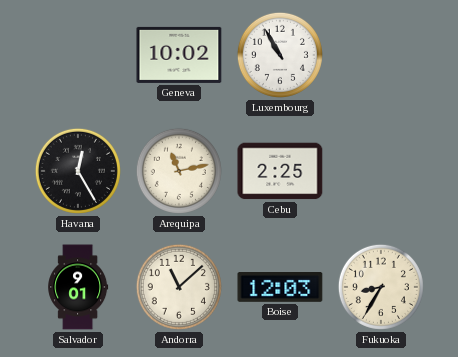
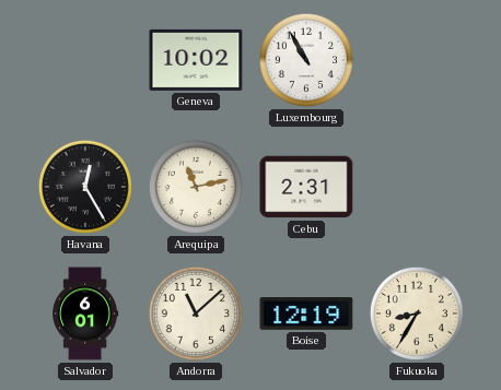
Cebu: 2:25 -> 2:31
Salvador: 9:01 -> 6:01
Boise: 12:03 -> 12:19
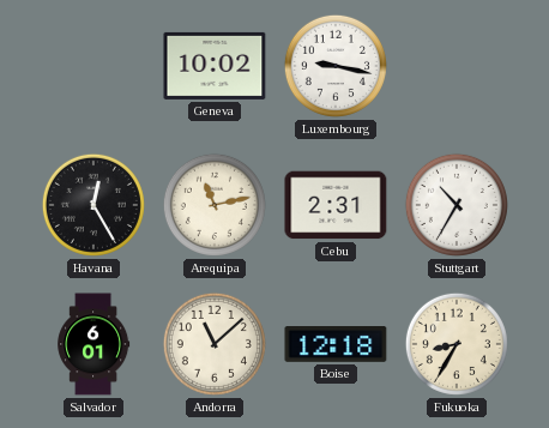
Luxembourg: 10:55 -> 9:17
Stuttgart: none -> 10:35
Boise: 12:19 -> 12:18
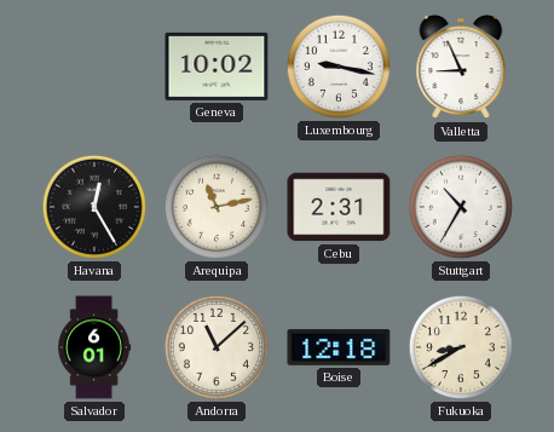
Valletta: none -> 8:56
Fukuoka: 8:35 -> 8:40
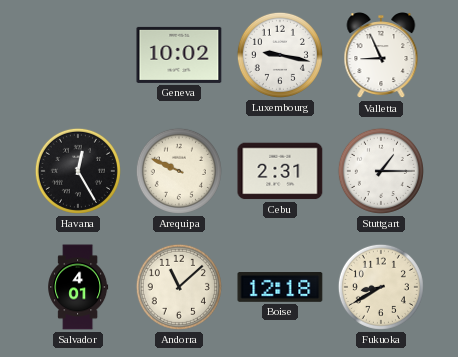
Arequipa: 11:13 -> 9:49
Stuttgart: 10:35 -> 1:15
Salvador: 6:01 -> 4:01
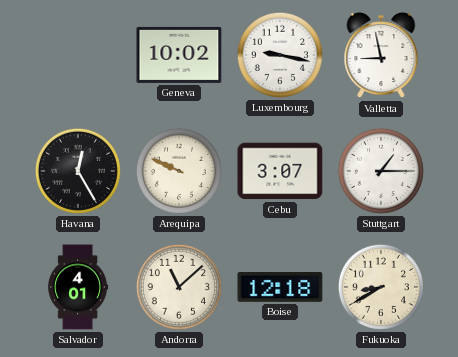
Valletta: 8:56 -> 8:58
Cebu: 2:31 -> 3:07
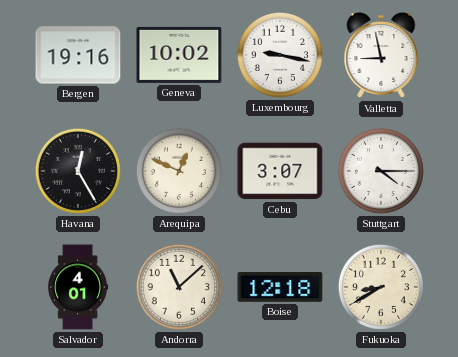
Bergen: none -> 19:16
Arequipa: 9:49 -> 12:49
Stuttgart: 1:15 -> 4:15
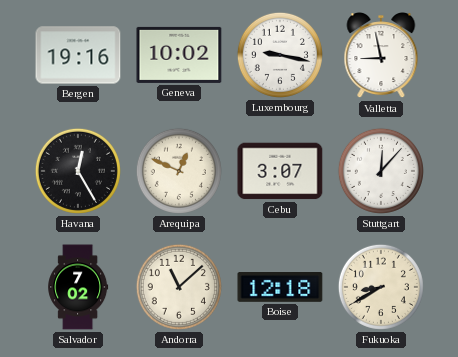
Stuttgart: 4:15 -> 12:07
Salvador: 4:01 -> 7:02
